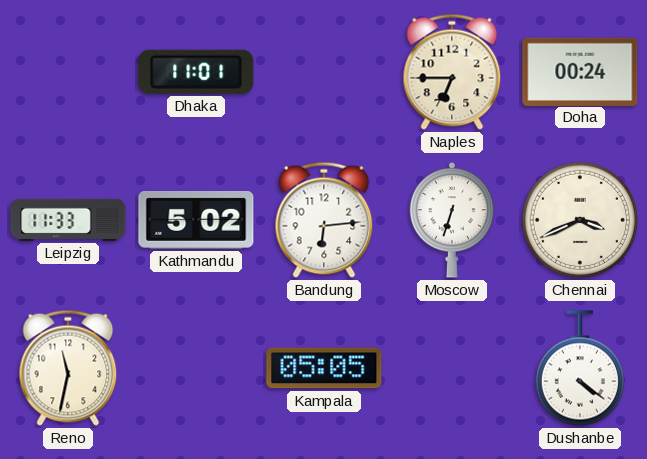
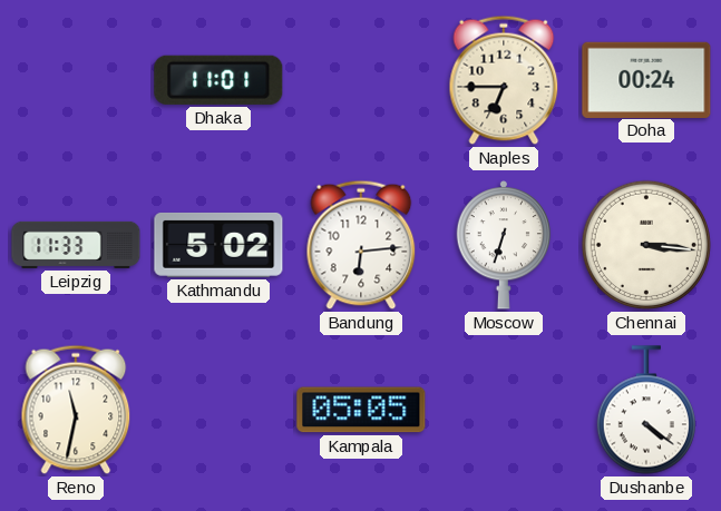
Chennai: 3:41 -> 3:16
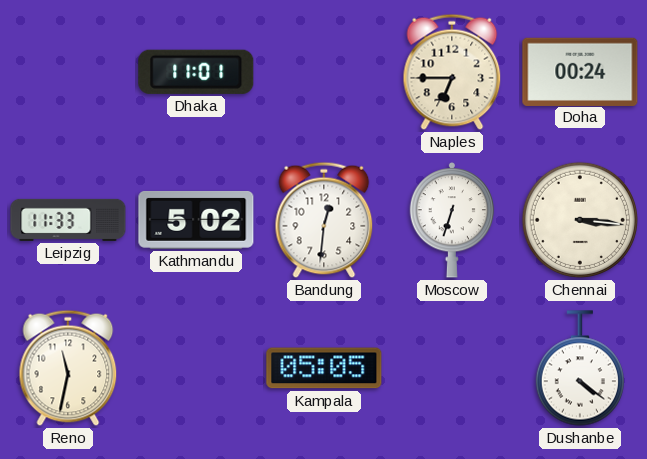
Bandung: 6:14 -> 12:31
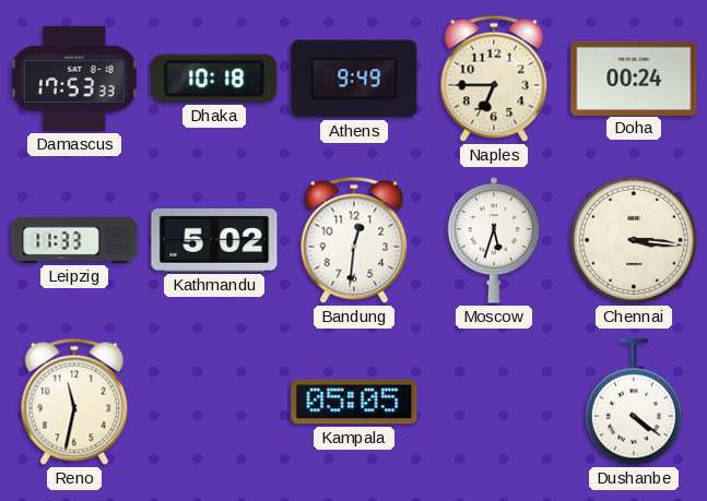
Damascus: none -> 17:53
Dhaka: 11:01 -> 10:18
Athens: none -> 9:49
Moscow: 6:33 -> 5:33
